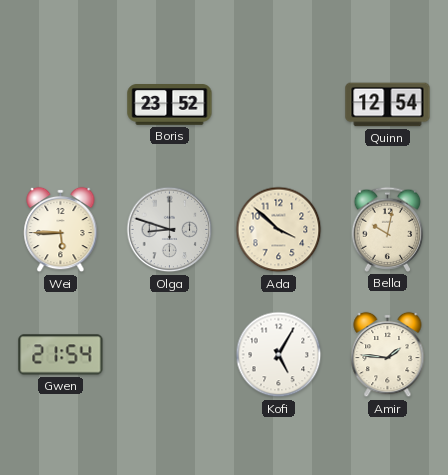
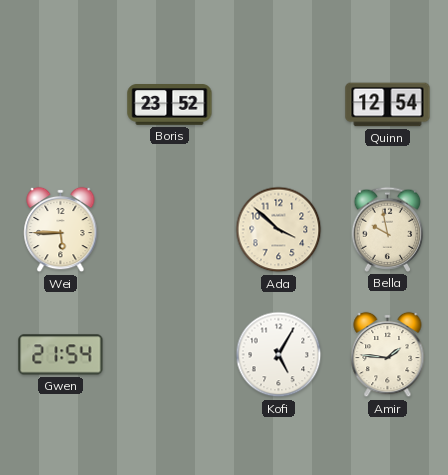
Olga: 8:48 -> none
Bella: 10:02 -> 9:58
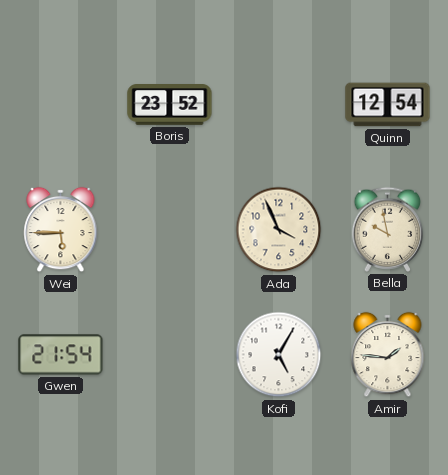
Ada: 3:52 -> 3:56
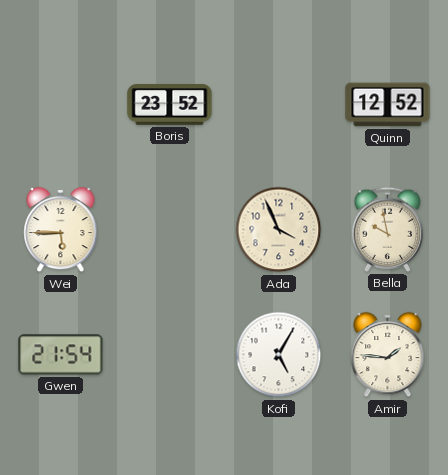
Quinn: 12:54 -> 12:52
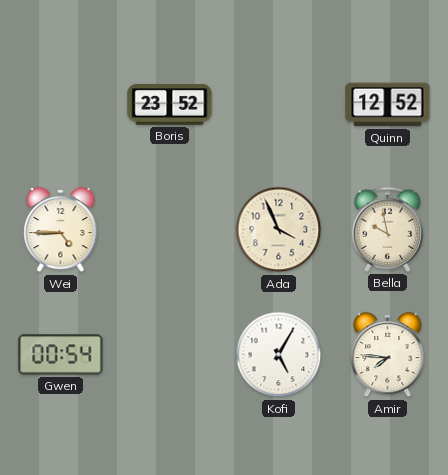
Wei: 5:45 -> 4:45
Gwen: 21:54 -> 00:54
Amir: 1:46 -> 7:46
